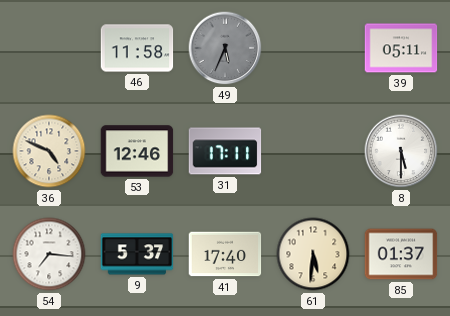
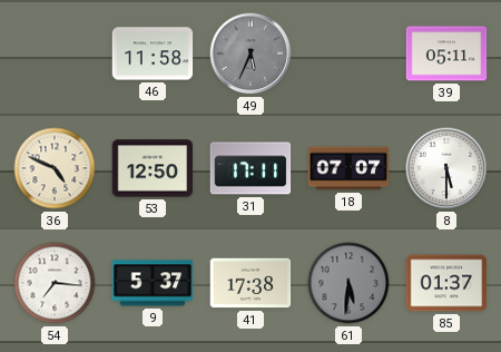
53: 12:46 -> 12:50
18: none -> 07:07
41: 17:40 -> 17:38
61 dial: cream -> grey
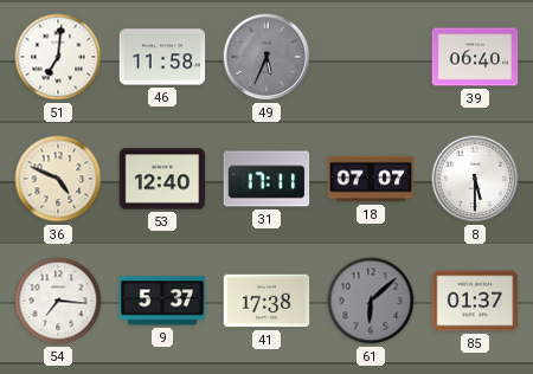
51: none -> 7:01
39: 05:11 -> 06:40
53: 12:50 -> 12:40
61: 5:31 -> 6:08
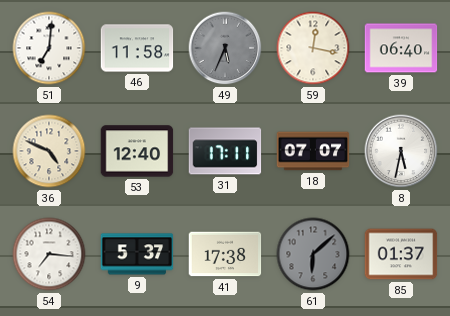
59: none -> 12:17
8: 5:30 -> 5:32
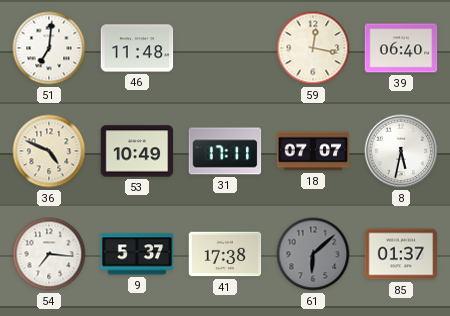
46: 11:58 -> 11:48
49: 5:34 -> none
53: 12:40 -> 10:49
